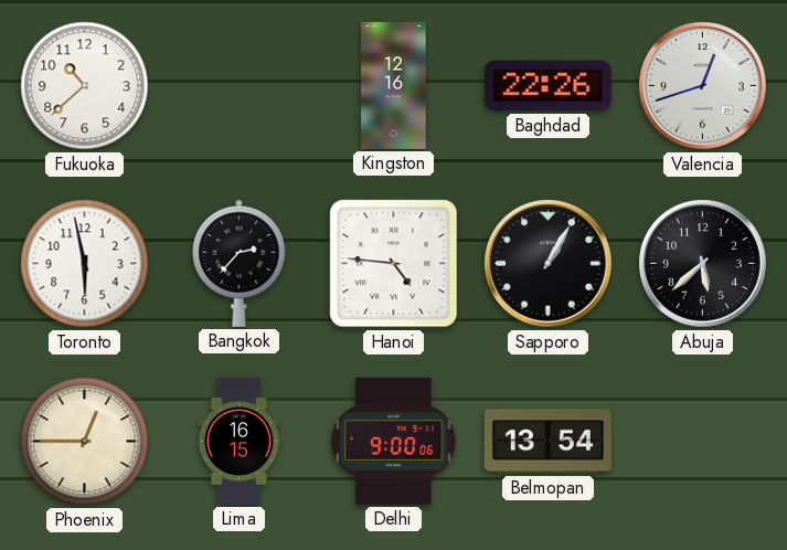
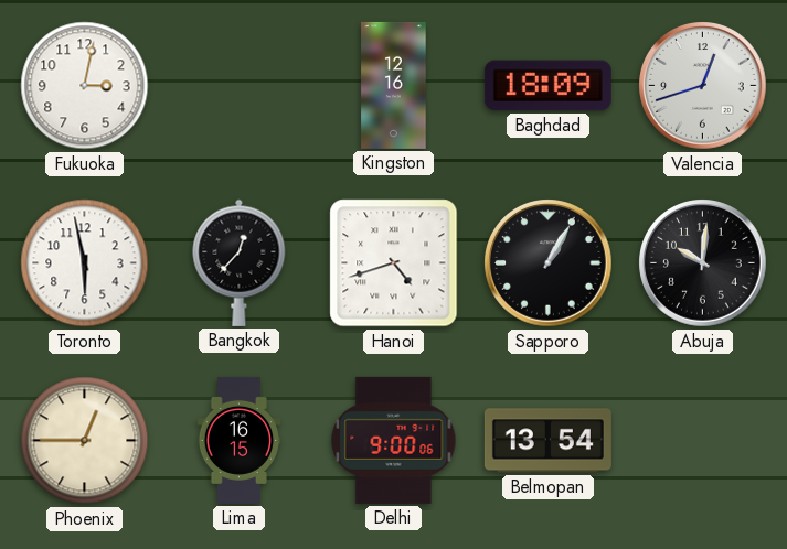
Fukuoka: 10:38 -> 3:02
Baghdad: 22:26 -> 18:09
Bangkok: 2:37 -> 12:37
Hanoi: 4:46 -> 4:42
Abuja: 5:38 -> 10:01
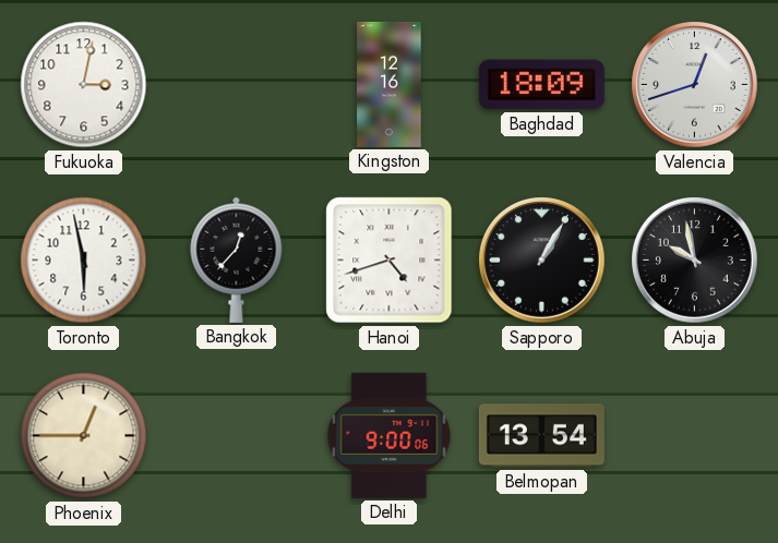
Abuja: 10:01 -> 9:58
Lima: 16:15 -> none
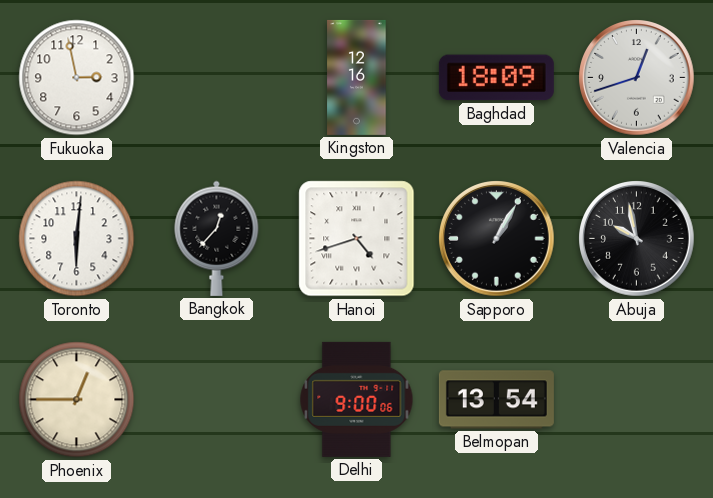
Fukuoka: 3:02 -> 2:58
Toronto: 5:58 -> 6:01
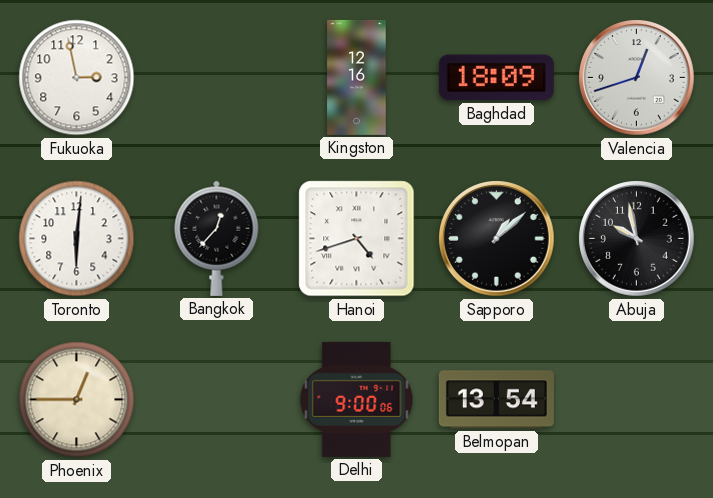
Sapporo: 1:05 -> 1:08
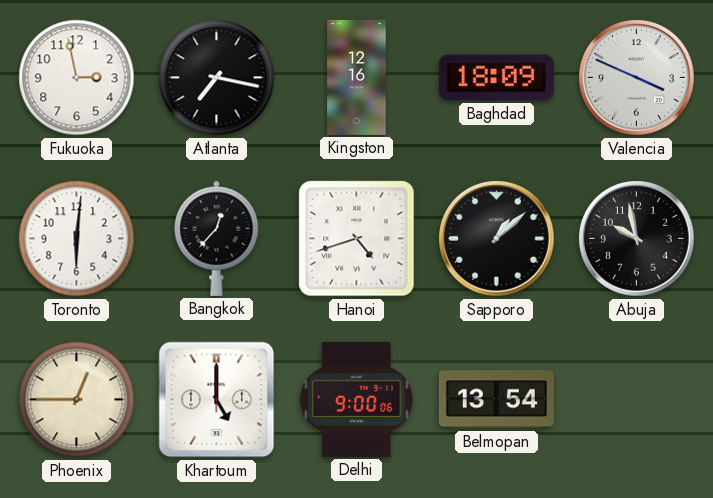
Atlanta: none -> 7:17
Valencia: 12:42 -> 3:49
Khartoum: none -> 5:00
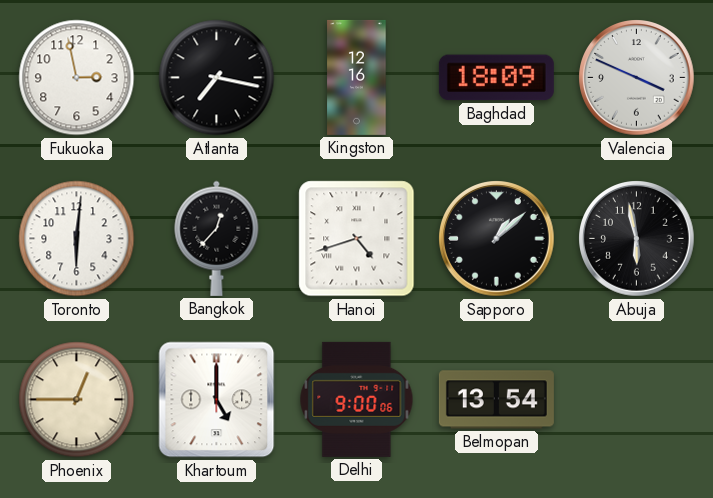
Abuja: 9:58 -> 5:58
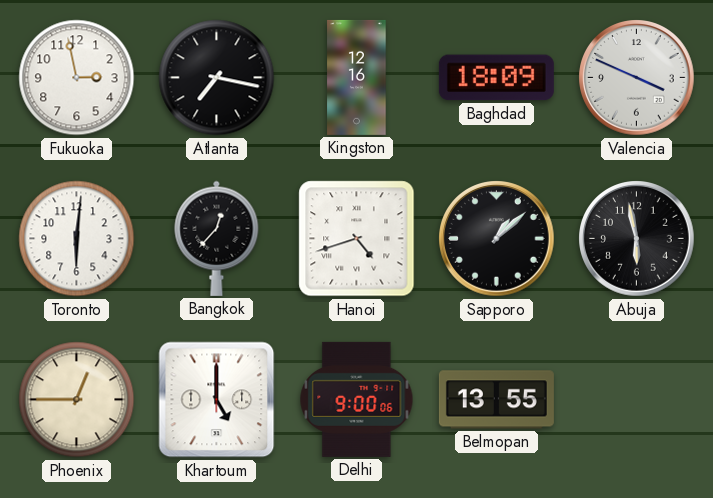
Belmopan: 13:54 -> 13:55
